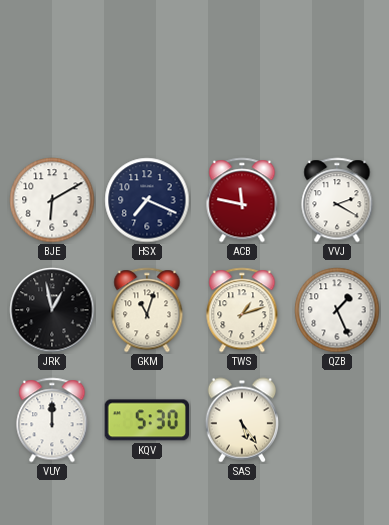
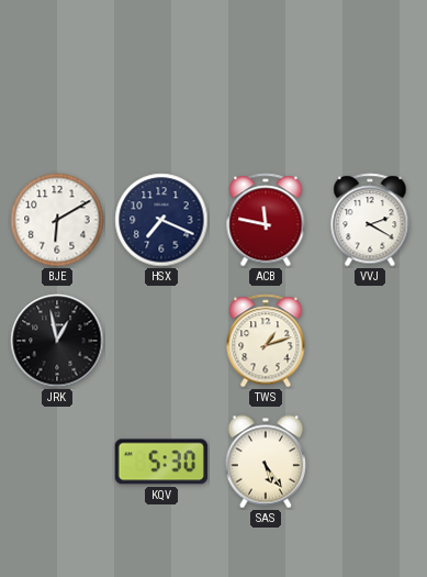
GKM: 11:03 -> none
QZB: 1:26 -> none
VUY: 12:00 -> none
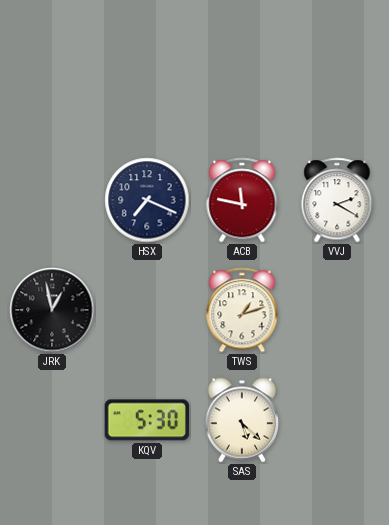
BJE: 6:10 -> none
SAS: 5:24 -> 5:22
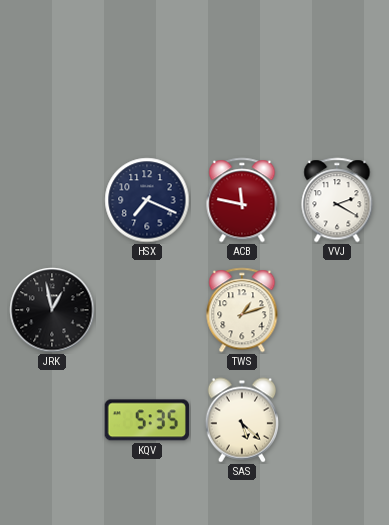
KQV: 5:30 -> 5:35
